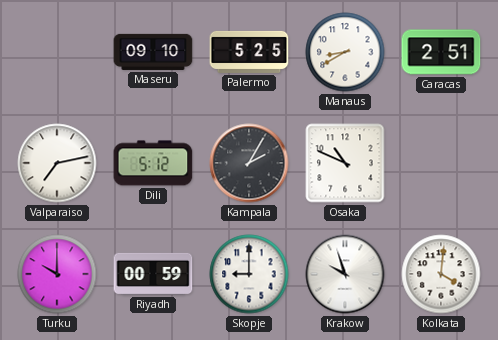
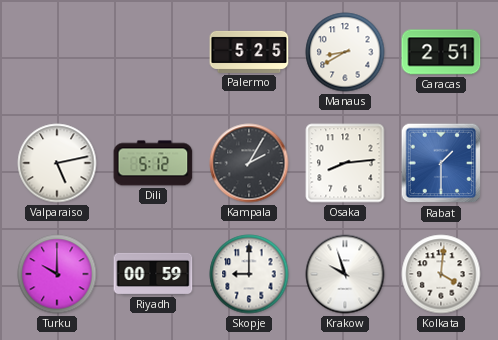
Maseru: 09:10 -> none
Valparaiso: 7:13 -> 5:13
Osaka: 10:49 -> 8:14
Rabat: none -> 1:30
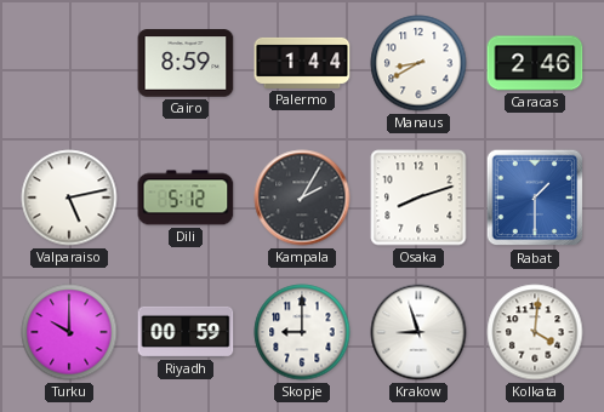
Cairo: none -> 8:59
Palermo: 5:25 -> 1:44
Caracas: 2:51 -> 2:46
Osaka: 8:14 -> 8:12
Krakow: 9:57 -> 8:57
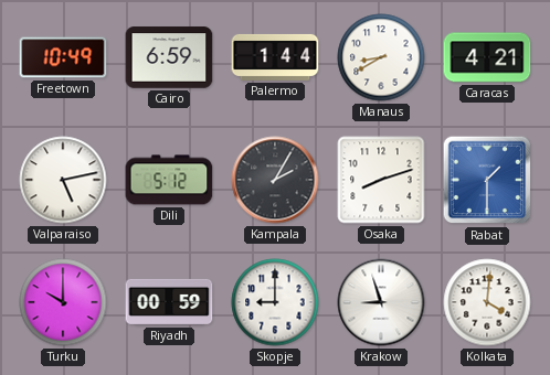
Freetown: none -> 10:49
Cairo: 8:59 -> 6:59
Caracas: 2:46 -> 4:21
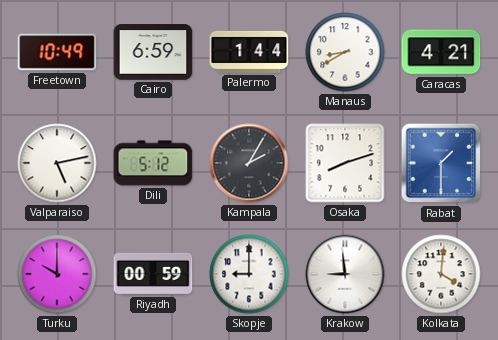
Krakow: 8:57 -> 8:59
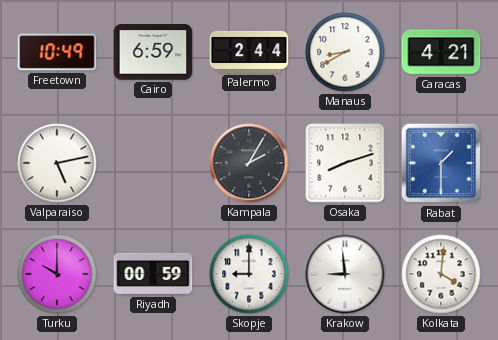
Palermo: 1:44 -> 2:44
Dili: 5:12 -> none
